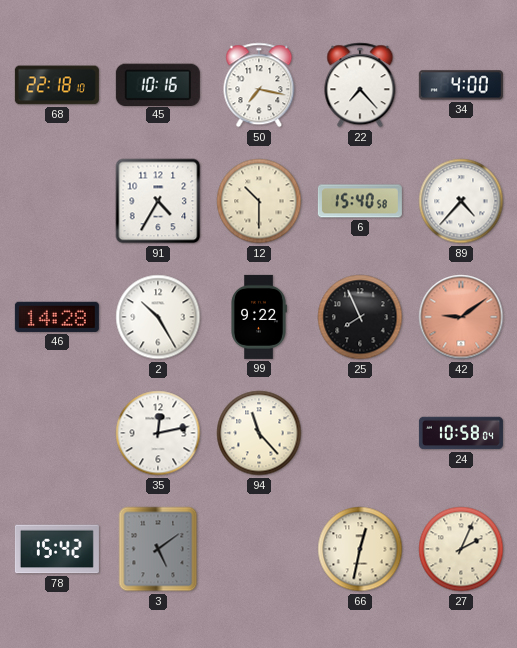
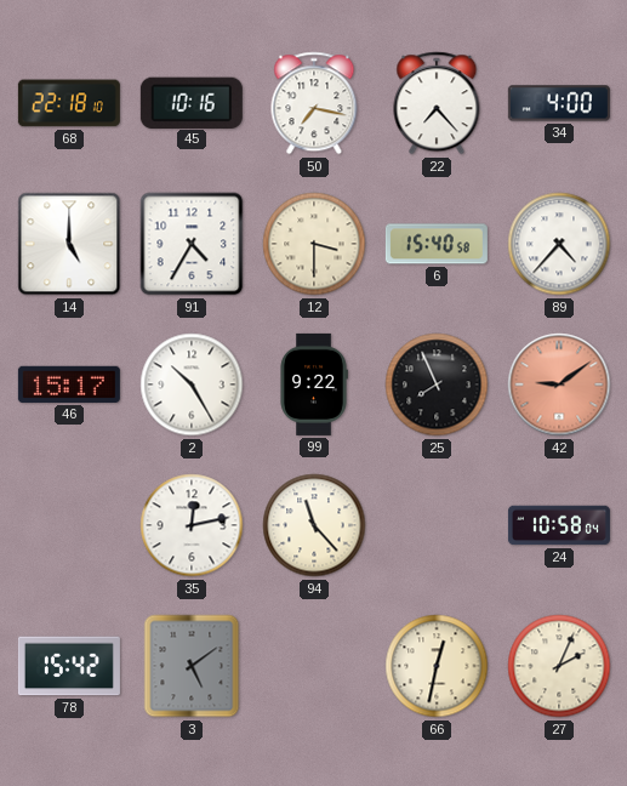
14: none -> 5:00
12: 10:30 -> 3:30
46: 14:28 -> 15:17
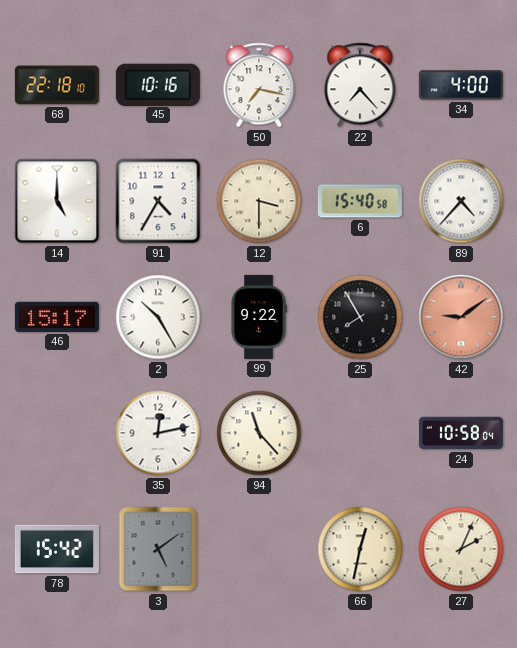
25: 7:56 -> 7:55
